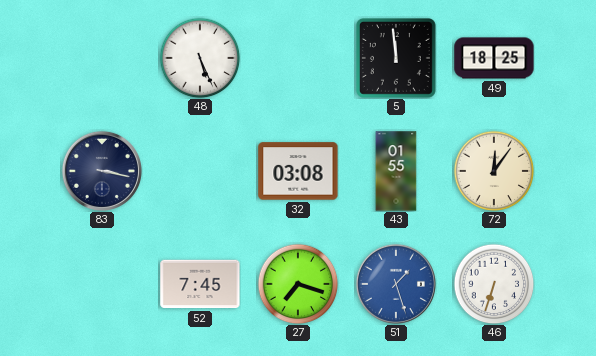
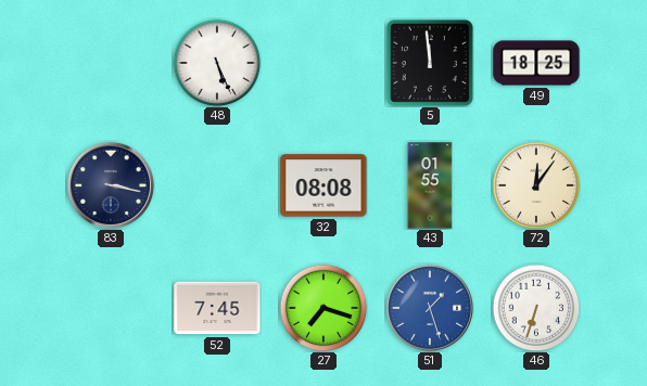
32: 03:08 -> 08:08
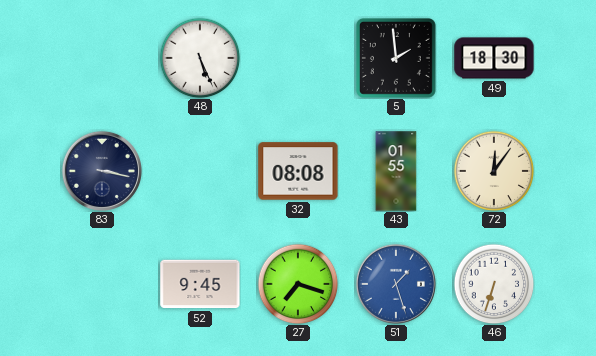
5: 11:59 -> 1:59
49: 18:25 -> 18:30
52: 7:45 -> 9:45
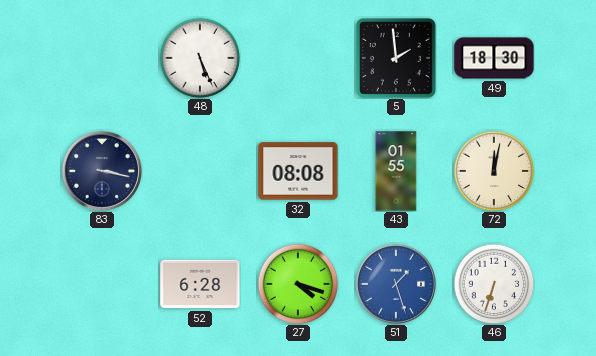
72: 12:06 -> 12:02
52: 9:45 -> 6:28
27: 7:18 -> 4:18
